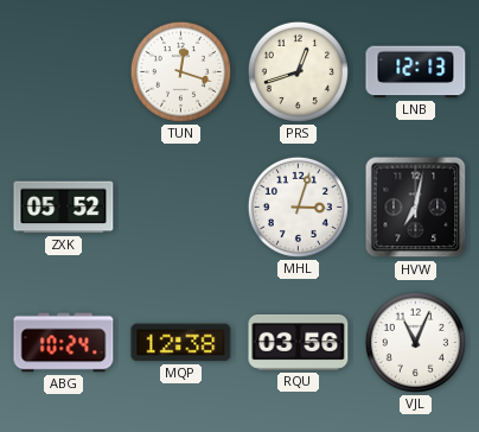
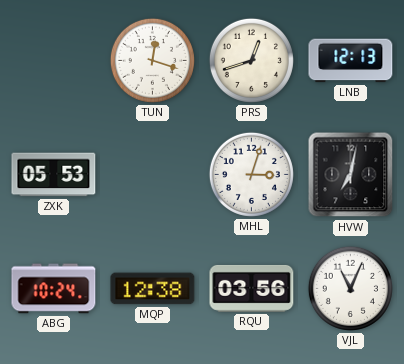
ZXK: 05:52 -> 05:53
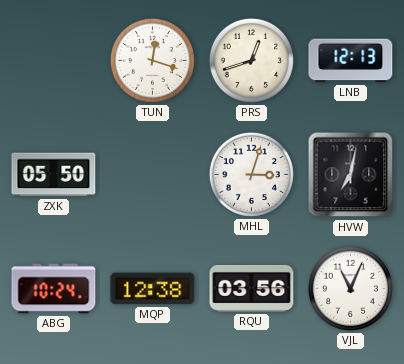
ZXK: 05:53 -> 05:50
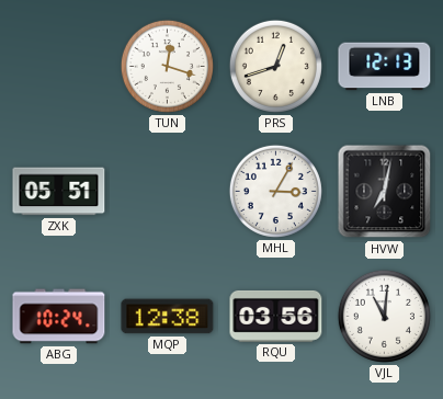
ZXK: 05:50 -> 05:51
MHL: 3:03 -> 3:05
VJL: 11:04 -> 11:01
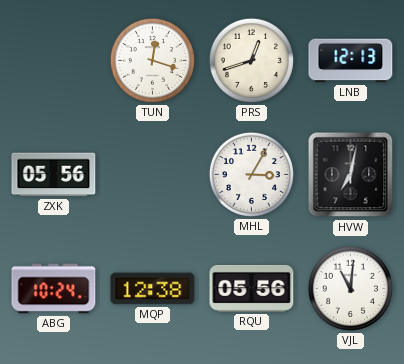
ZXK: 05:51 -> 05:56
RQU: 03:56 -> 05:56
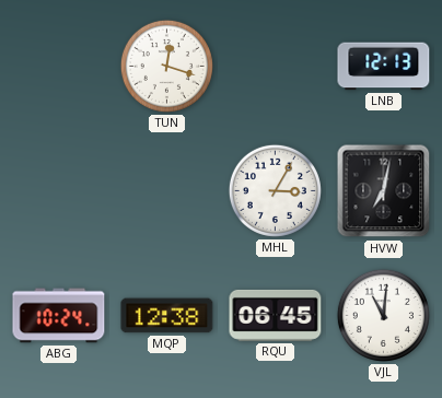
PRS: 12:42 -> none
ZXK: 05:56 -> none
RQU: 05:56 -> 06:45
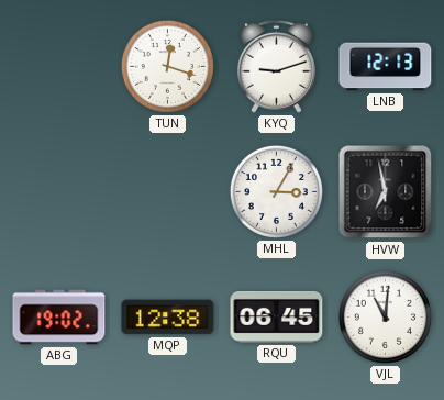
KYQ: none -> 9:12
HVW: 7:02 -> 6:58
ABG: 10:24 -> 19:02
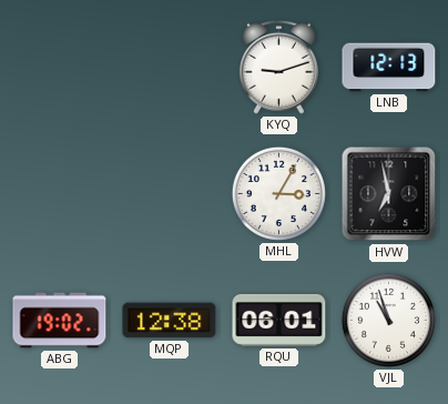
TUN: 12:18 -> none
RQU: 06:45 -> 06:01
VJL: 11:01 -> 10:57
